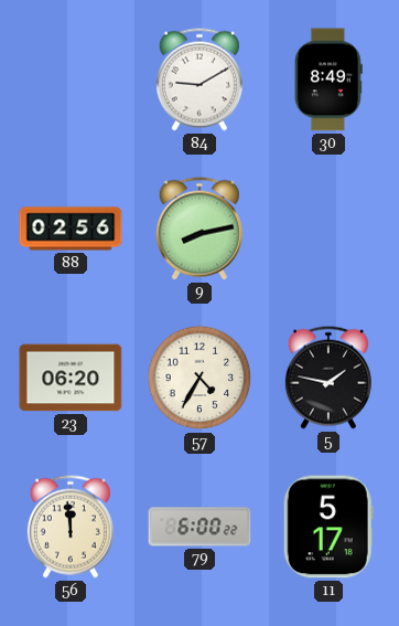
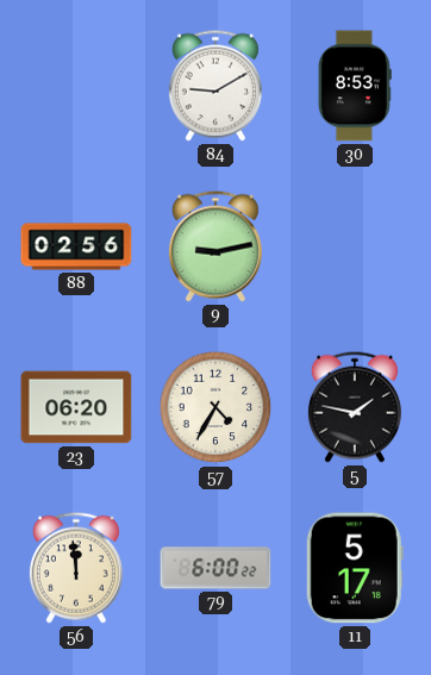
30: 8:49 -> 8:53
9: 8:13 -> 9:13
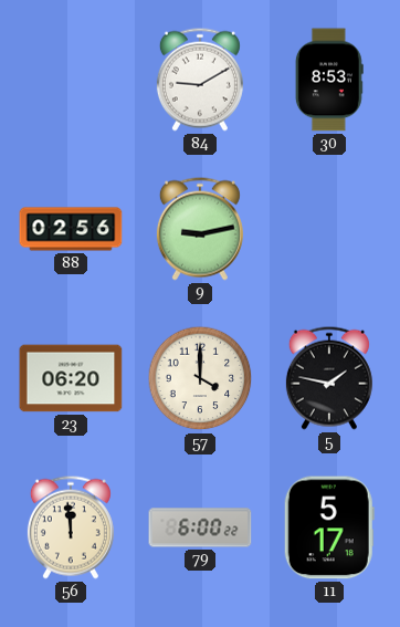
57: 4:35 -> 4:00
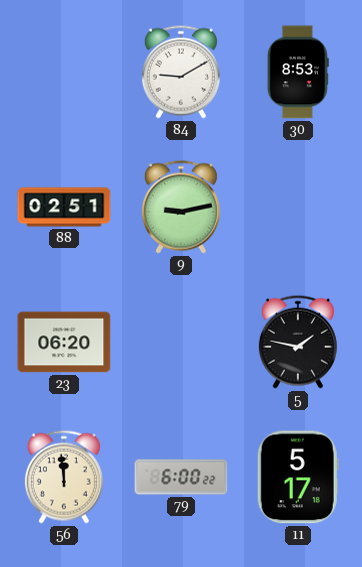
88: 02:56 -> 02:51
57: 4:00 -> none
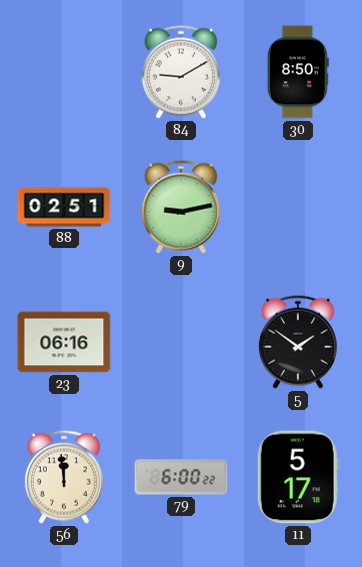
30: 8:53 -> 8:50
23: 06:20 -> 06:16
5: 1:47 -> 1:51
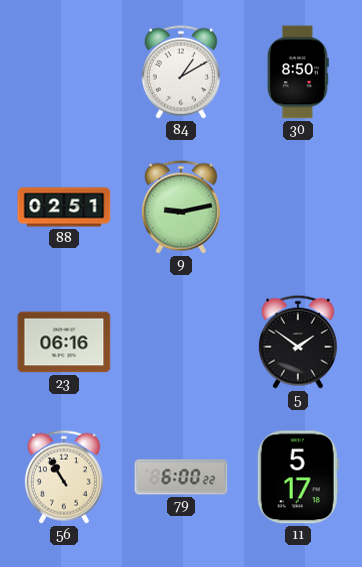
84: 9:10 -> 1:10
56: 11:59 -> 10:55
